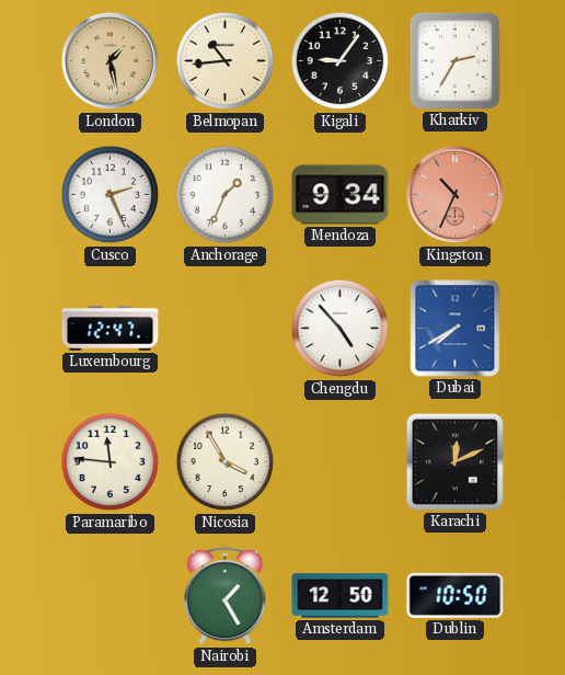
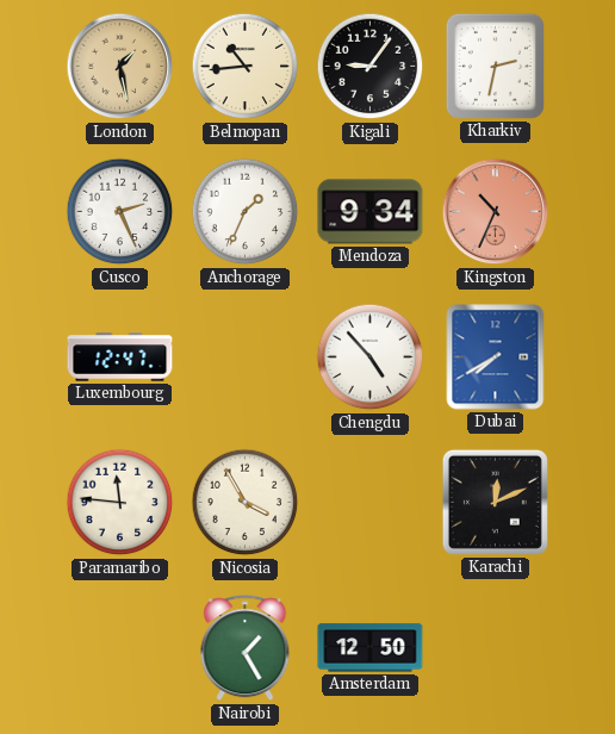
Kharkiv: 2:35 -> 2:32
Dublin: 10:50 -> none
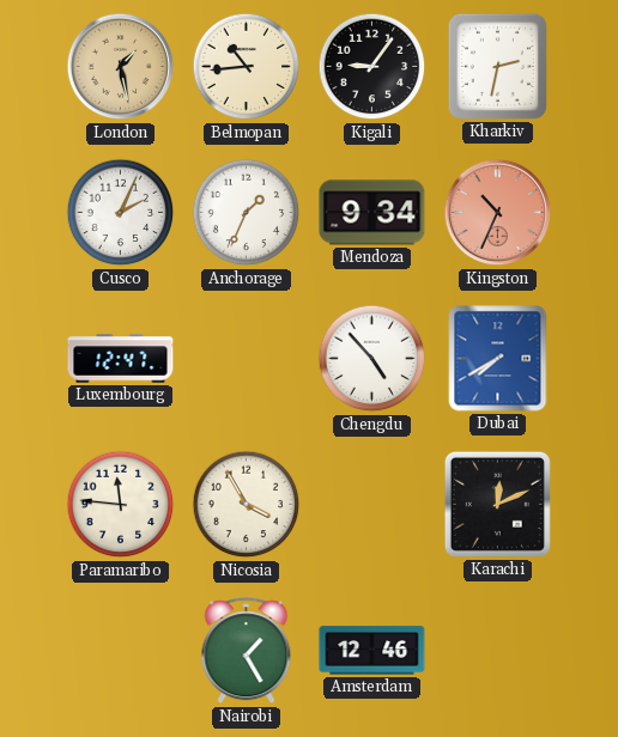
Cusco: 2:26 -> 2:04
Amsterdam: 12:50 -> 12:46
